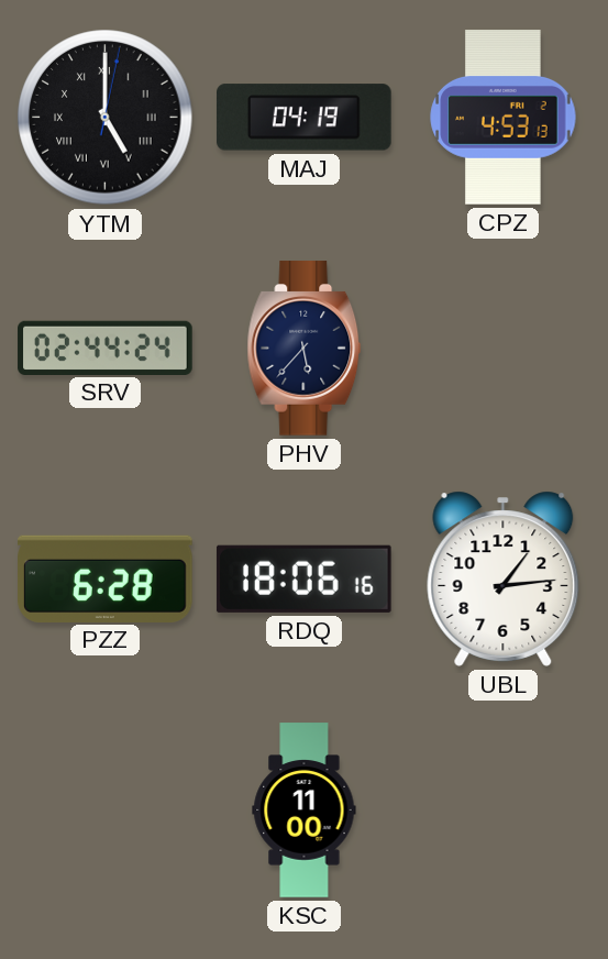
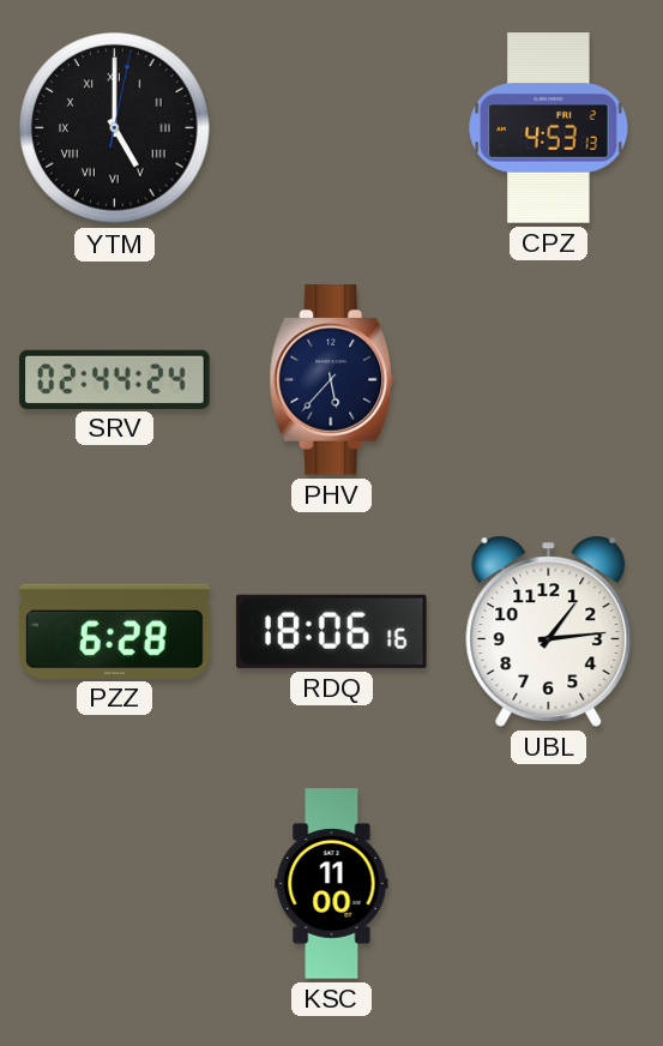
MAJ: 04:19 -> none
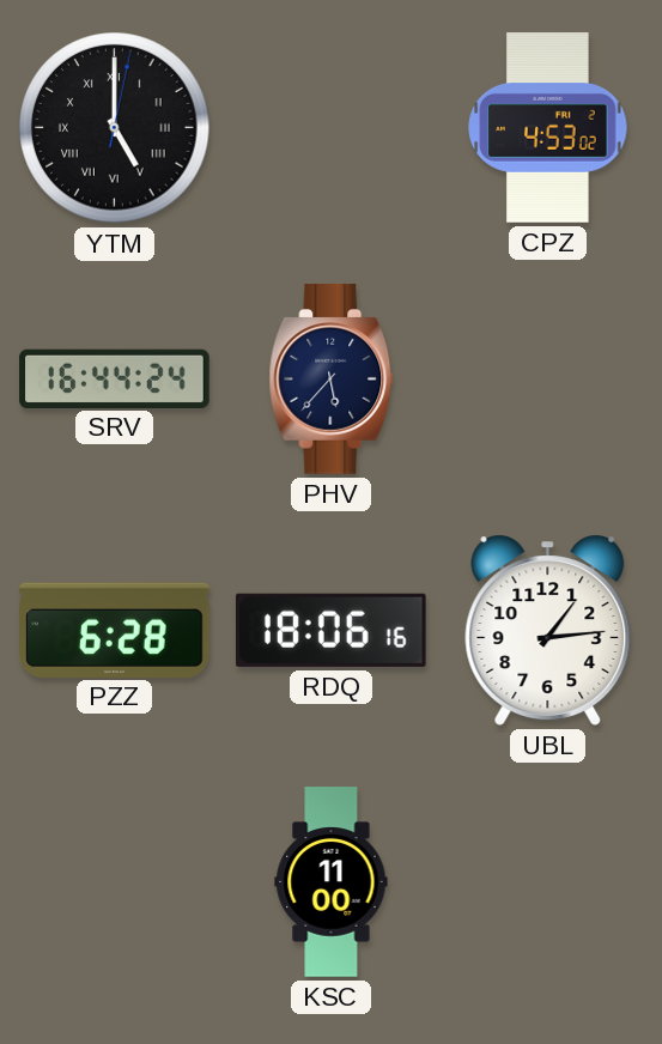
CPZ: 4:53:13 -> 4:53:02
SRV: 02:44 -> 16:44
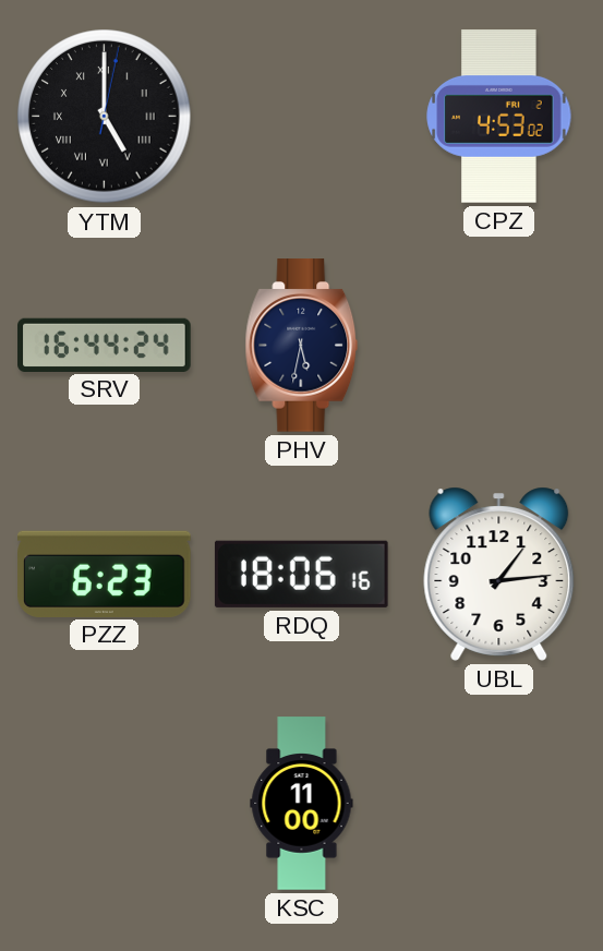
PHV: 5:37 -> 5:32
PZZ: 6:28 -> 6:23
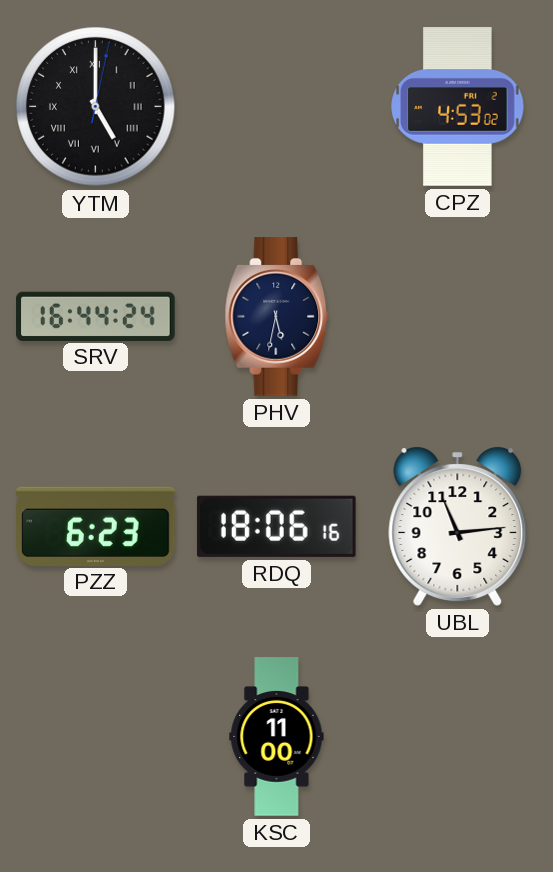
UBL: 1:14 -> 11:14
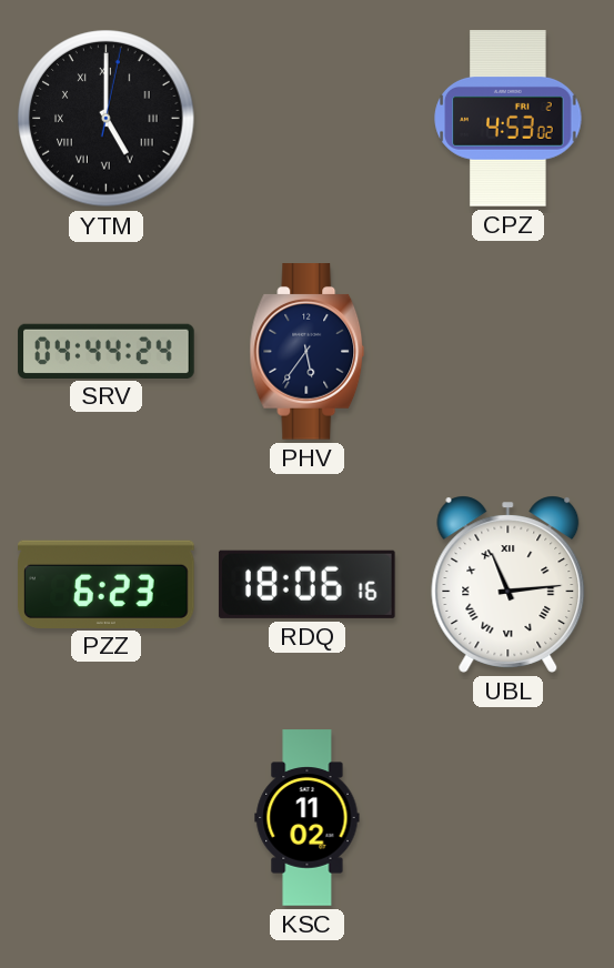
SRV: 16:44 -> 04:44
PHV: 5:32 -> 5:36
UBL numerals: Arabic -> Roman
KSC: 11:00 -> 11:02
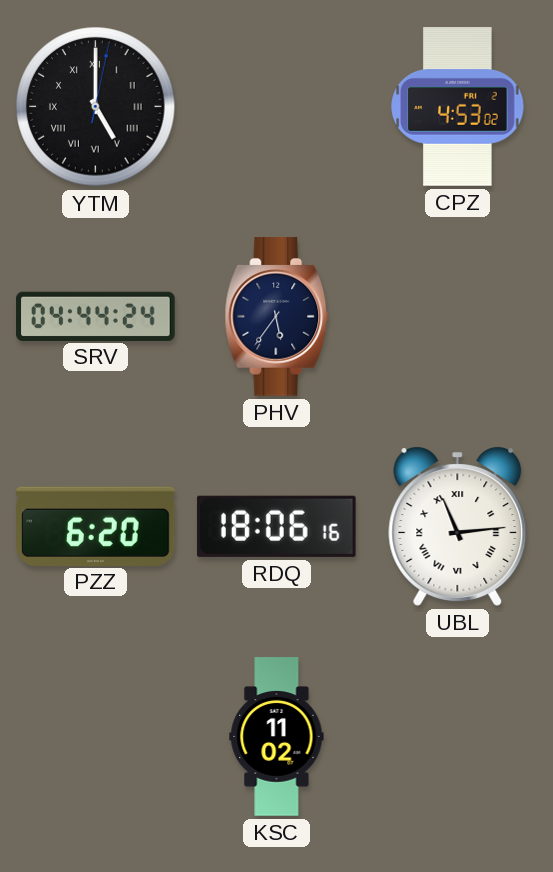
PZZ: 6:23 -> 6:20
